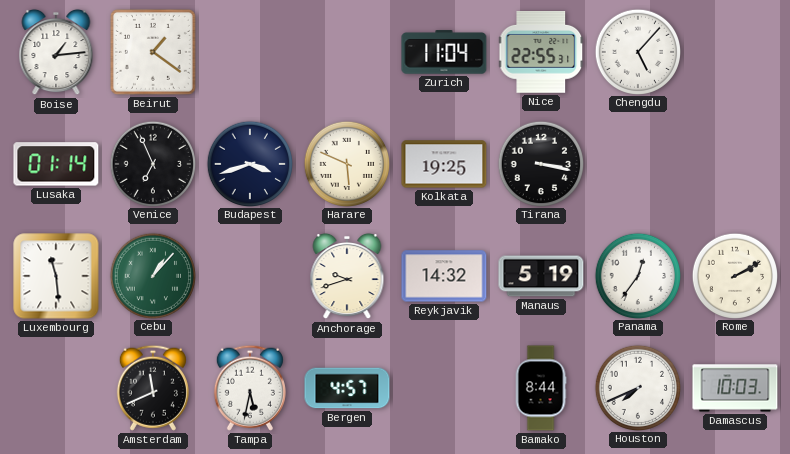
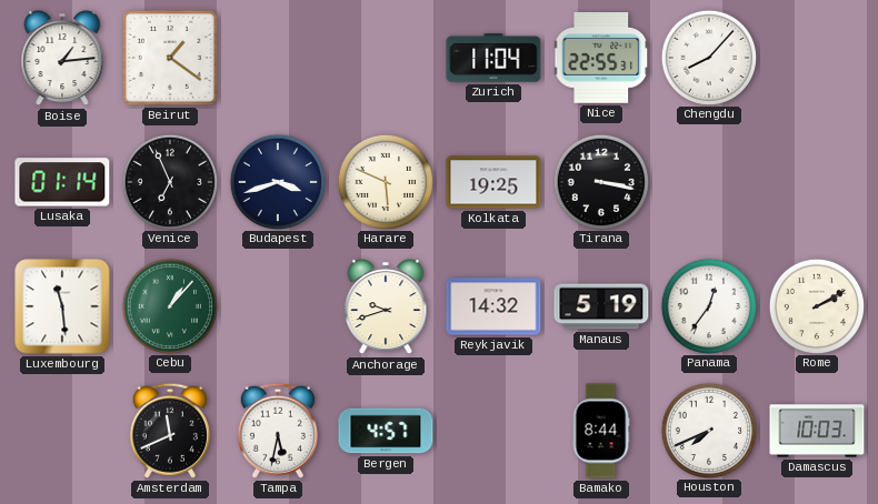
Chengdu: 5:07 -> 8:07
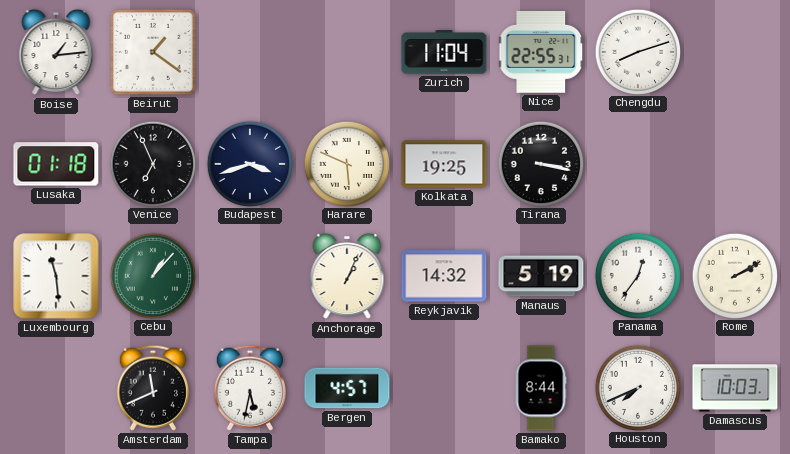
Chengdu: 8:07 -> 8:12
Lusaka: 01:14 -> 01:18
Anchorage: 9:42 -> 1:04
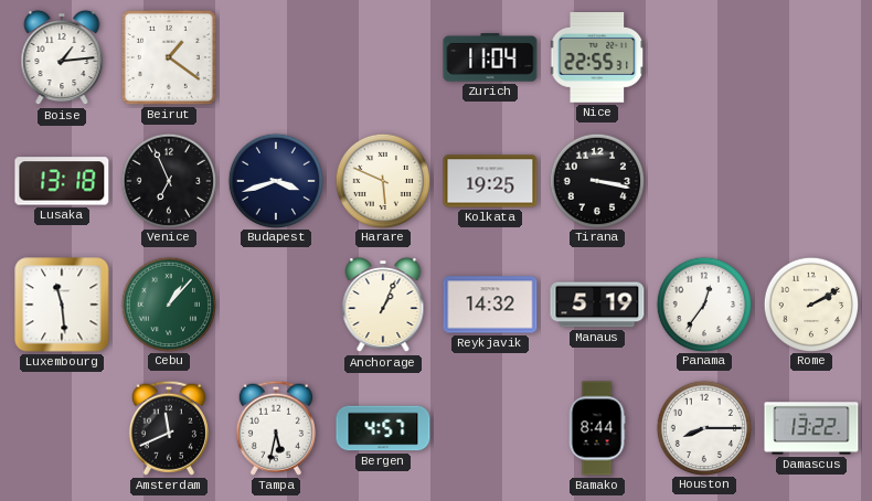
Chengdu: 8:12 -> none
Lusaka: 01:18 -> 13:18
Houston: 7:41 -> 8:15
Damascus: 10:03 -> 13:22
